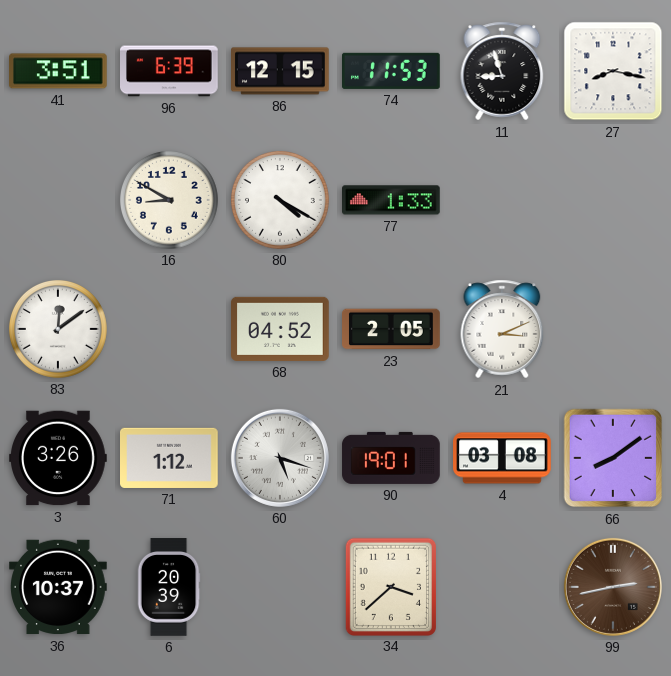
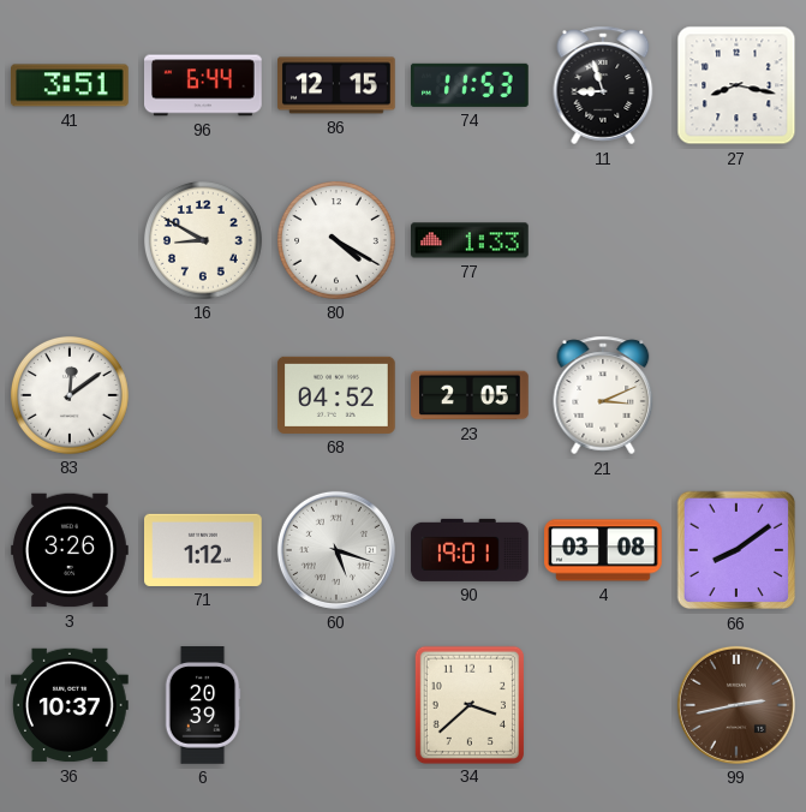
96: 6:39 -> 6:44
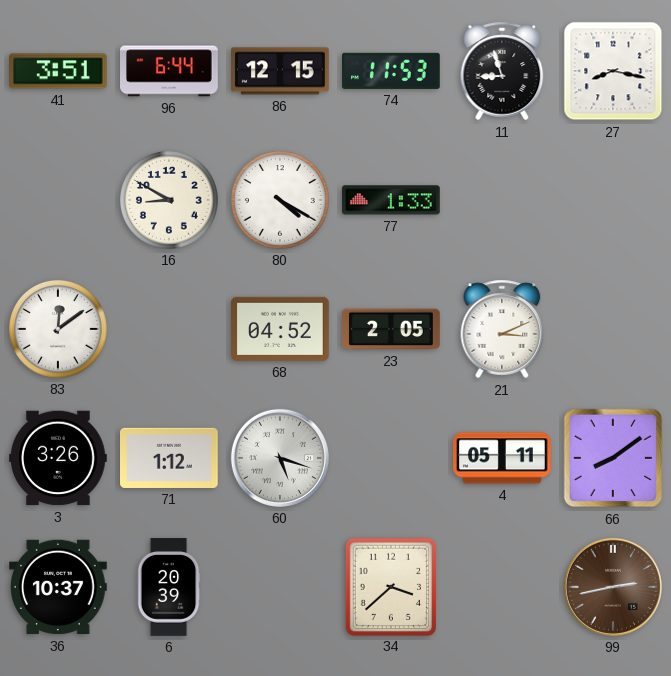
90: 19:01 -> none
4: 03:08 -> 05:11
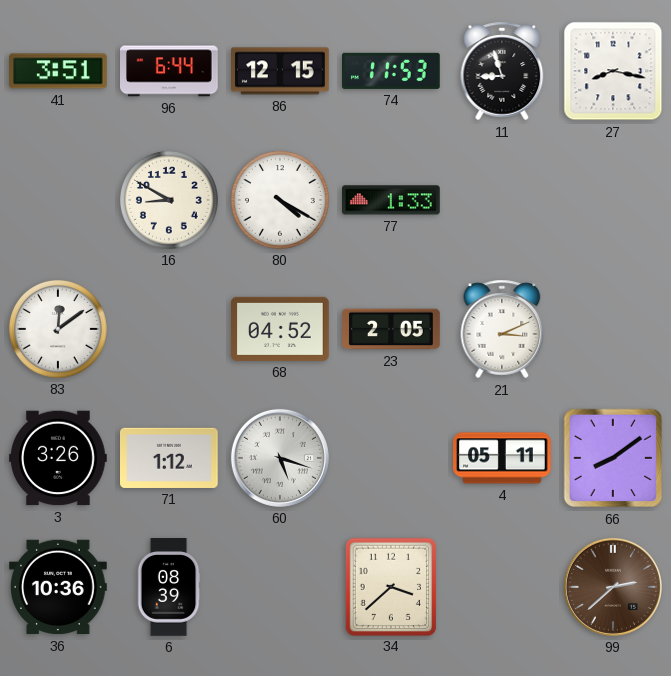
36: 10:37 -> 10:36
6: 20:39 -> 08:39
99: 2:43 -> 2:38
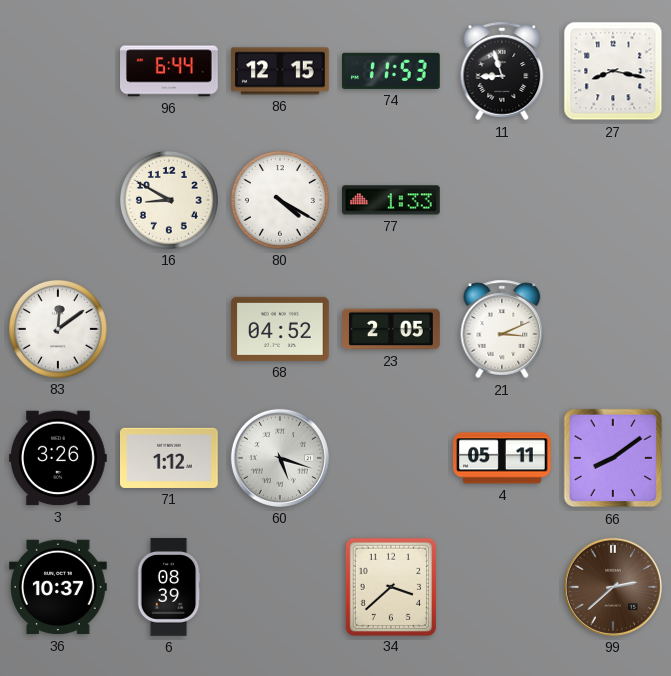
41: 3:51 -> none
36: 10:36 -> 10:37
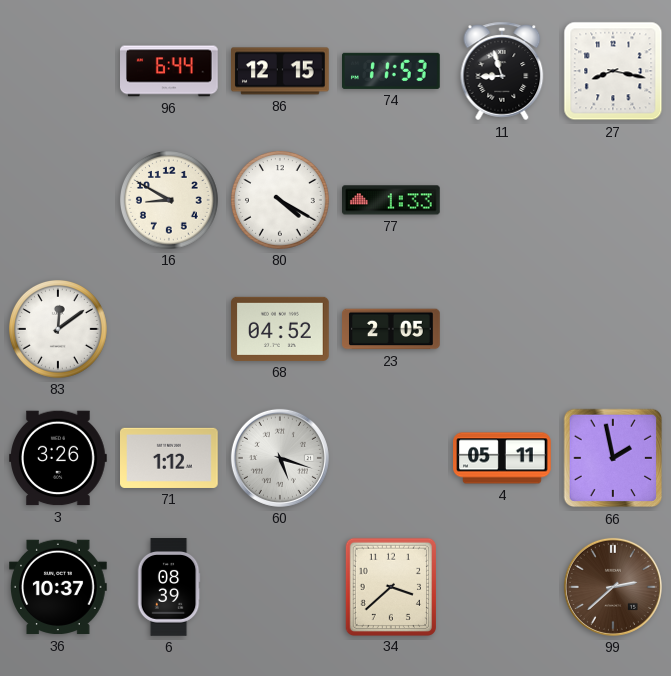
21: 3:11 -> none
66: 8:09 -> 1:58
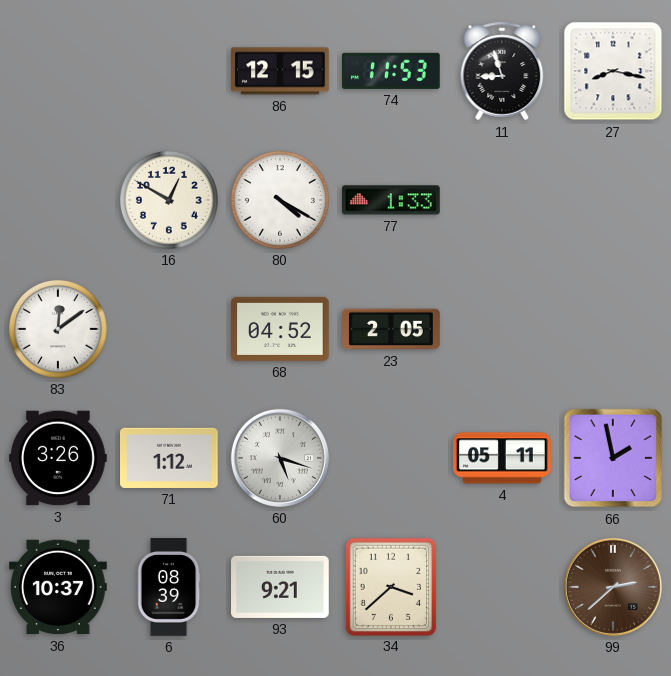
96: 6:44 -> none
16: 8:50 -> 12:50
93: none -> 9:21
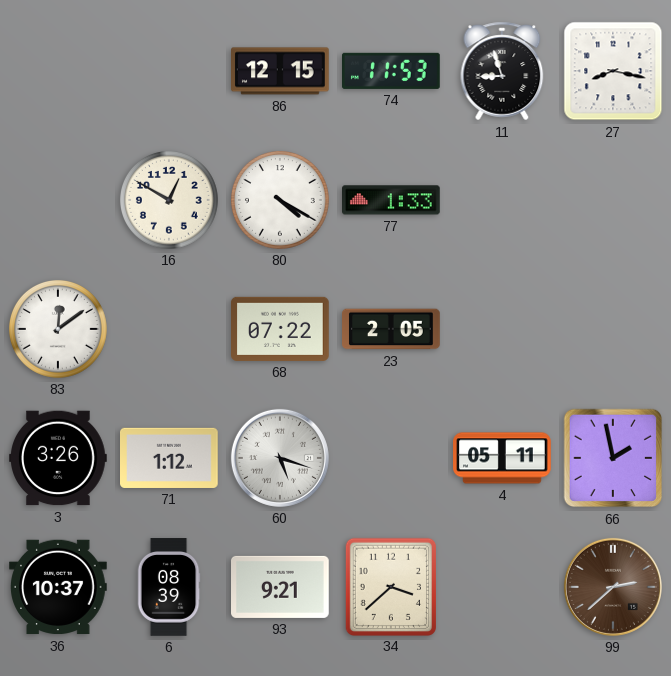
68: 04:52 -> 07:22
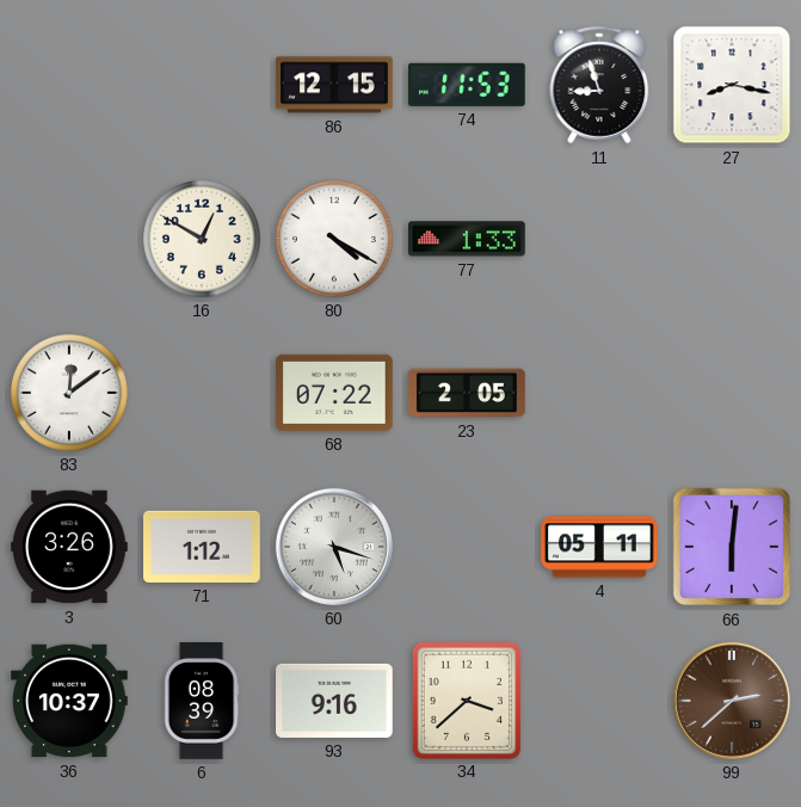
66: 1:58 -> 6:01
93: 9:21 -> 9:16
